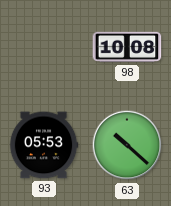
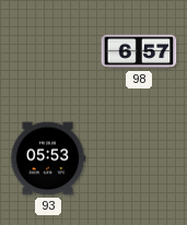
98: 10:08 -> 6:57
63: 10:22 -> none
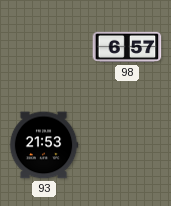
93: 05:53 -> 21:53
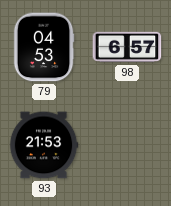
79: none -> 04:53
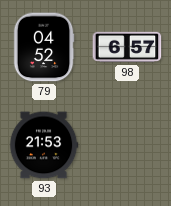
79: 04:53 -> 04:52
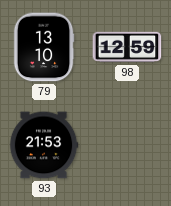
79: 04:52 -> 13:10
98: 6:57 -> 12:59
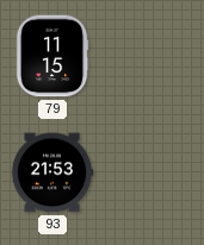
79: 13:10 -> 11:15
98: 12:59 -> none
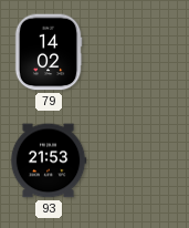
79: 11:15 -> 14:02
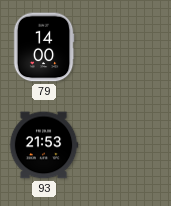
79: 14:02 -> 14:00
